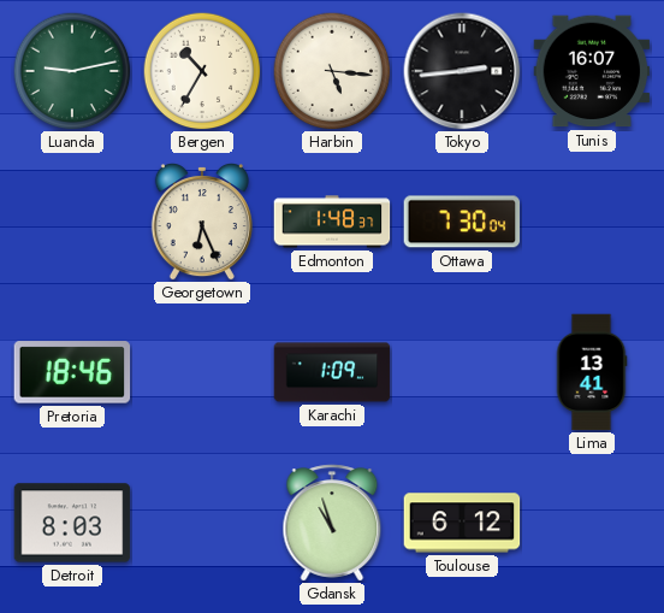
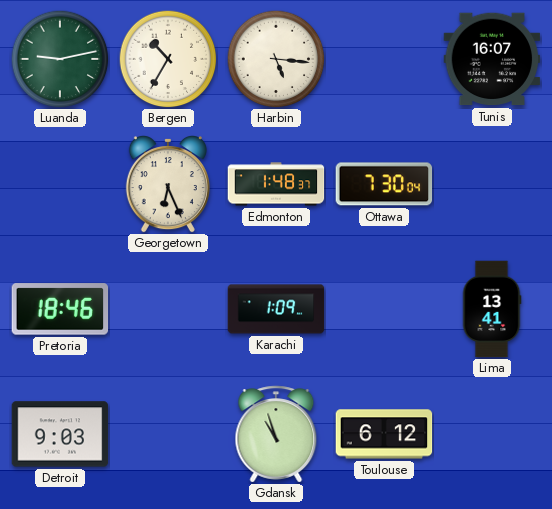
Tokyo: 2:44 -> none
Detroit: 8:03 -> 9:03
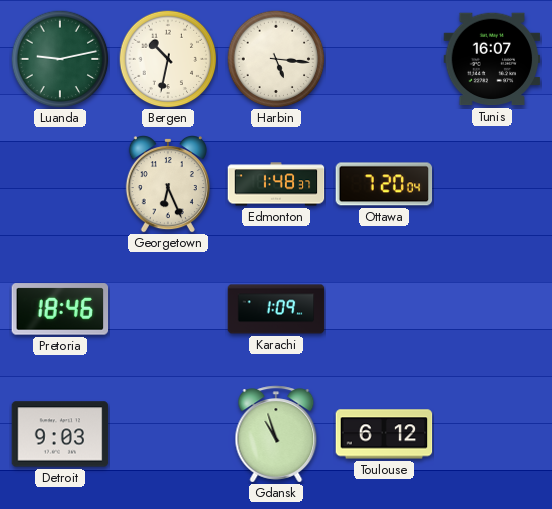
Bergen: 10:35 -> 10:32
Ottawa: 7:30 -> 7:20
Lima: 13:41 -> none
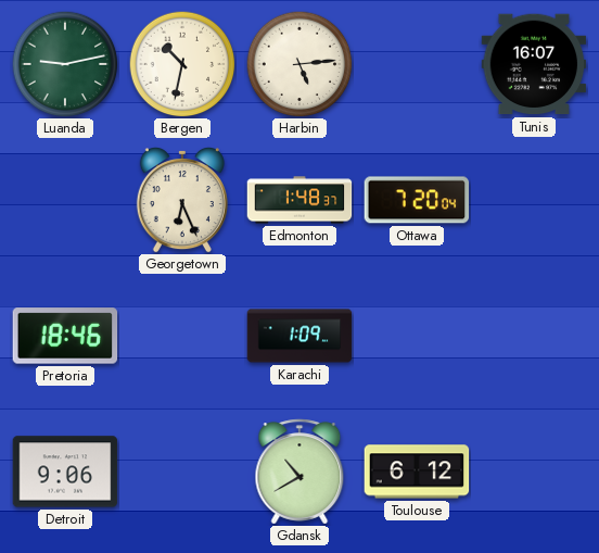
Harbin: 5:16 -> 5:14
Detroit: 9:03 -> 9:06
Gdansk: 10:57 -> 10:40
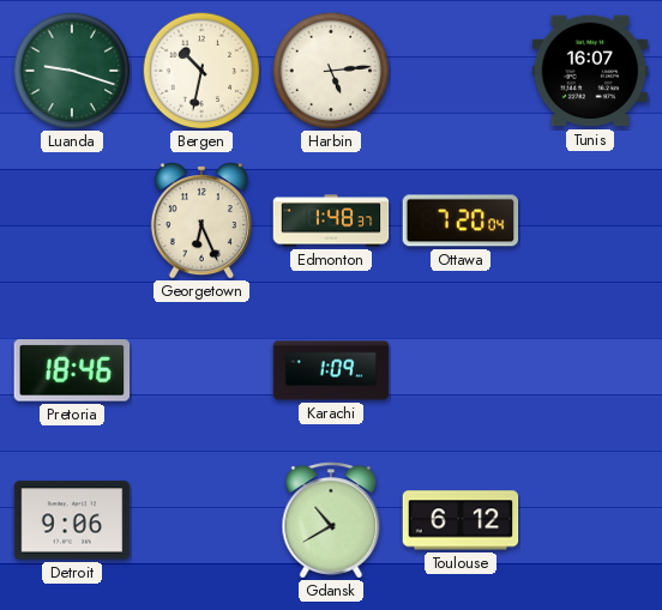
Luanda: 9:13 -> 9:18
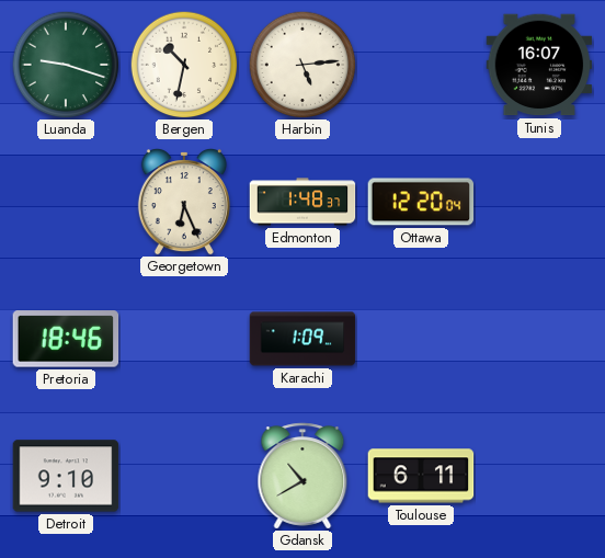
Ottawa: 7:20 -> 12:20
Detroit: 9:06 -> 9:10
Toulouse: 6:12 -> 6:11
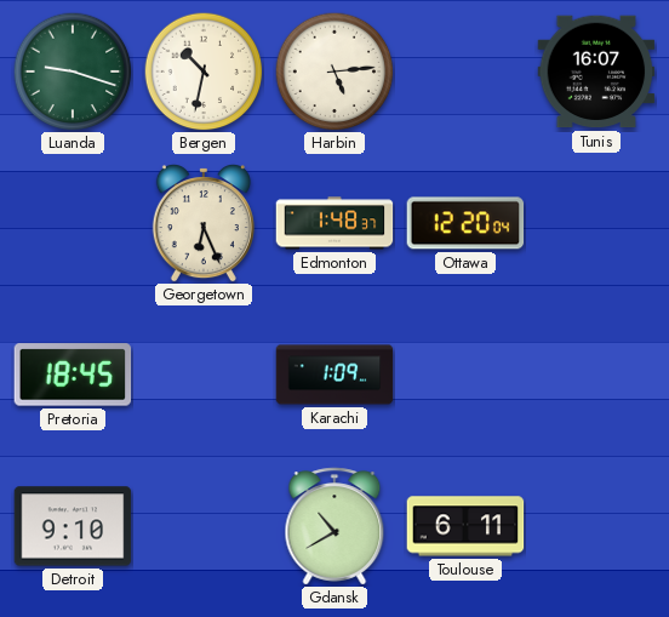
Pretoria: 18:46 -> 18:45
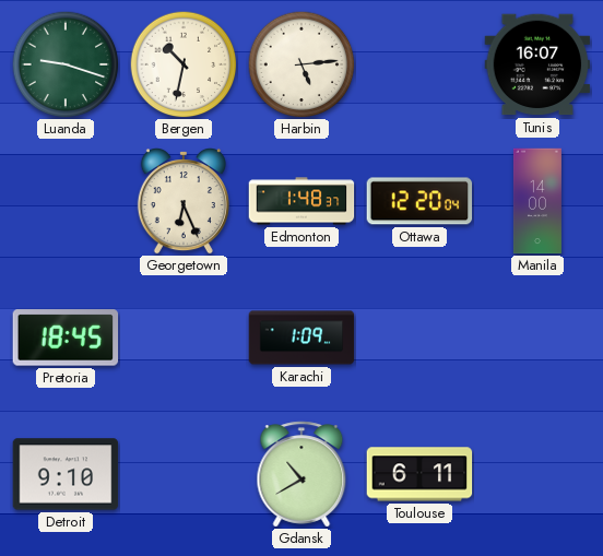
Manila: none -> 14:00
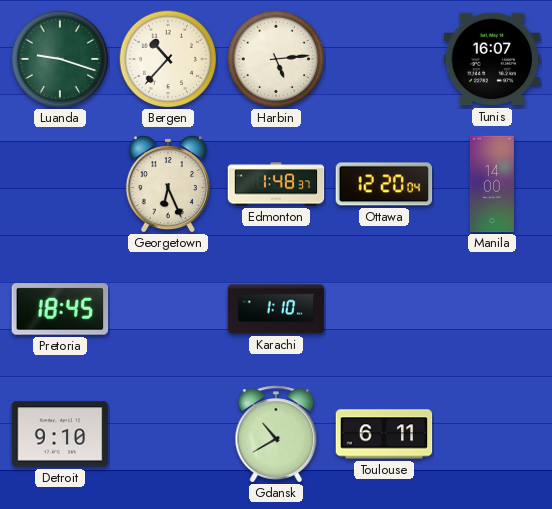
Bergen: 10:32 -> 10:37
Karachi: 1:09 -> 1:10
